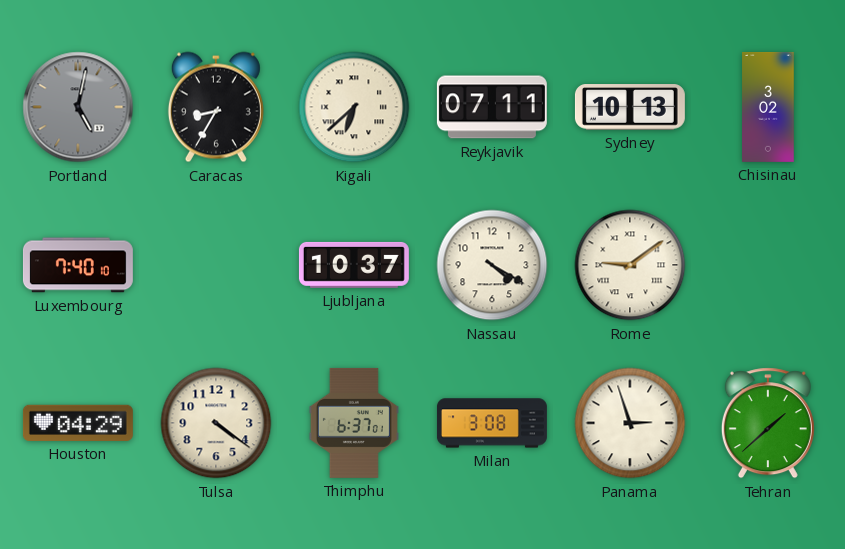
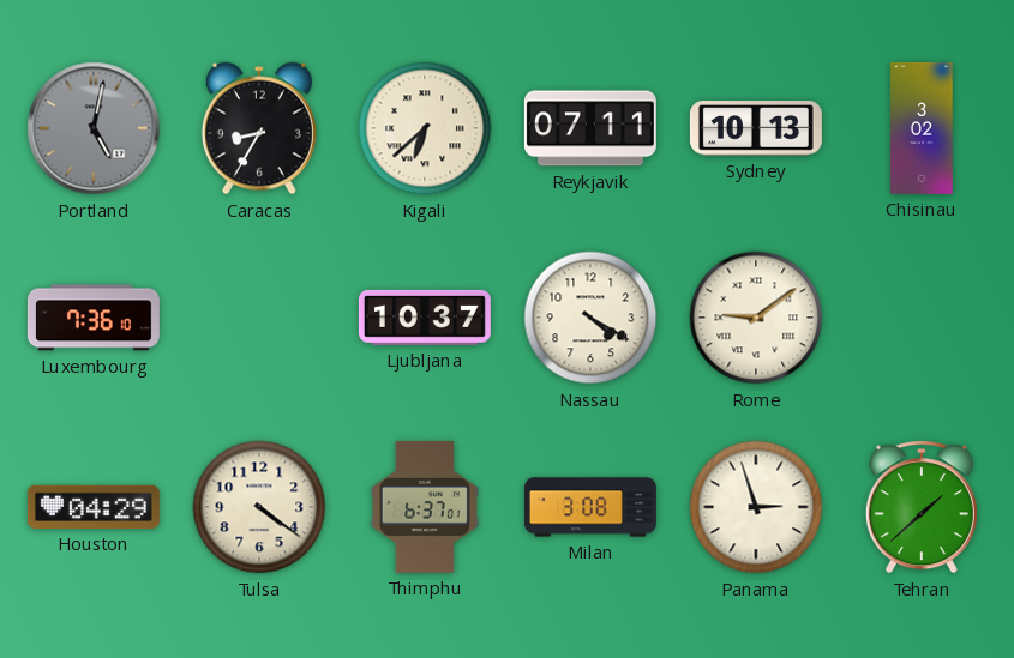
Luxembourg: 7:40 -> 7:36
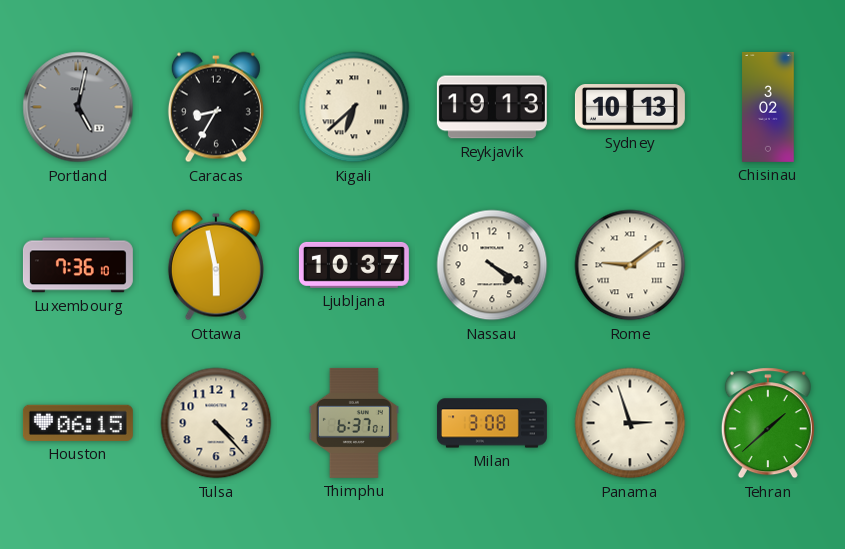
Reykjavik: 07:11 -> 19:13
Ottawa: none -> 5:58
Houston: 04:29 -> 06:15
Tulsa: 4:21 -> 4:23
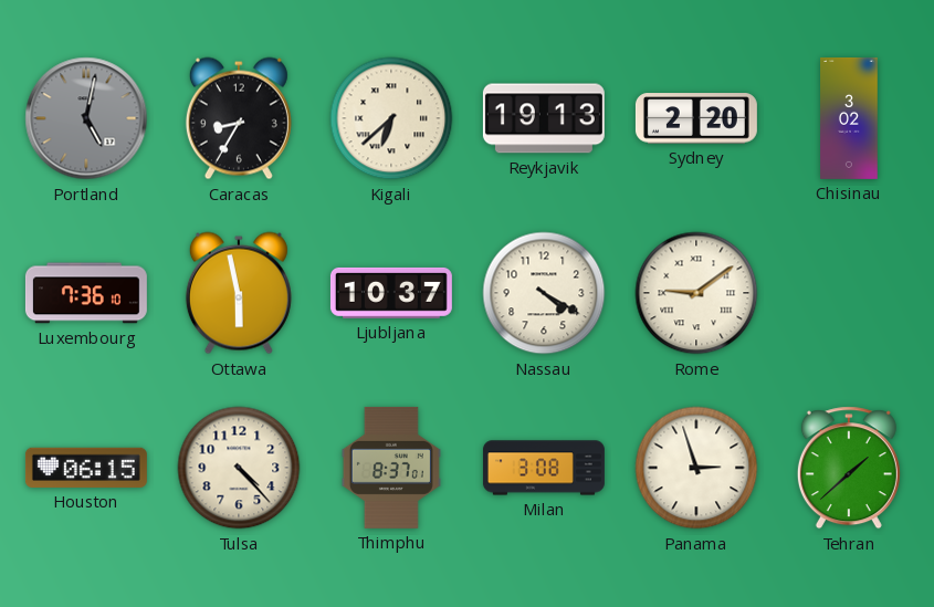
Sydney: 10:13 -> 2:20
Thimphu: 6:37 -> 8:37
